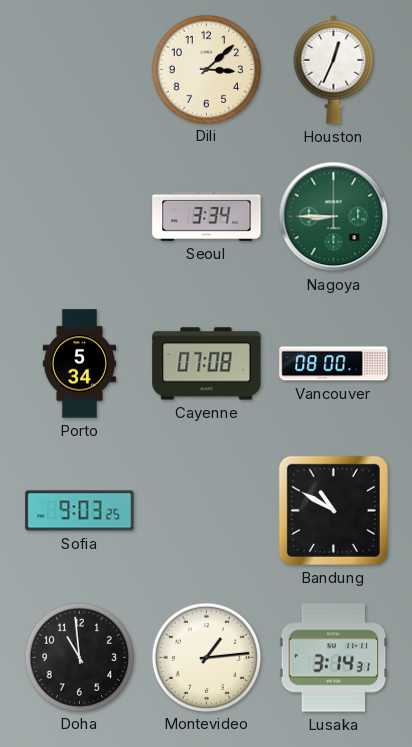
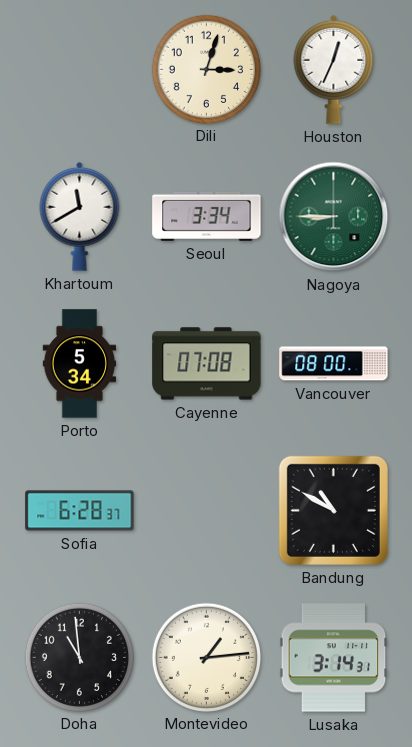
Dili: 3:08 -> 3:03
Khartoum: none -> 11:40
Sofia: 9:03 -> 6:28
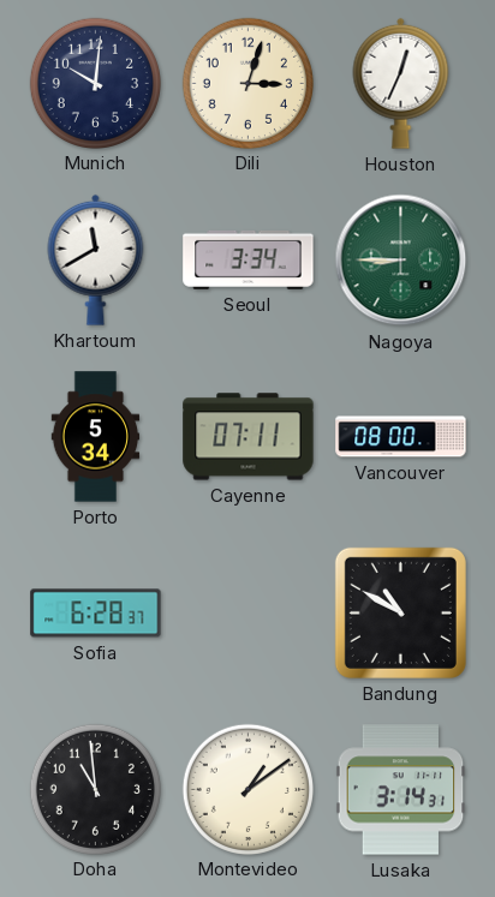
Munich: none -> 10:01
Cayenne: 07:08 -> 07:11
Montevideo: 1:14 -> 1:09
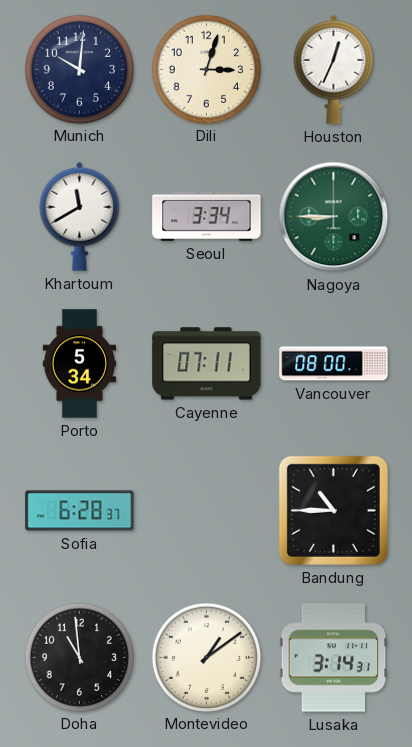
Bandung: 10:50 -> 10:45
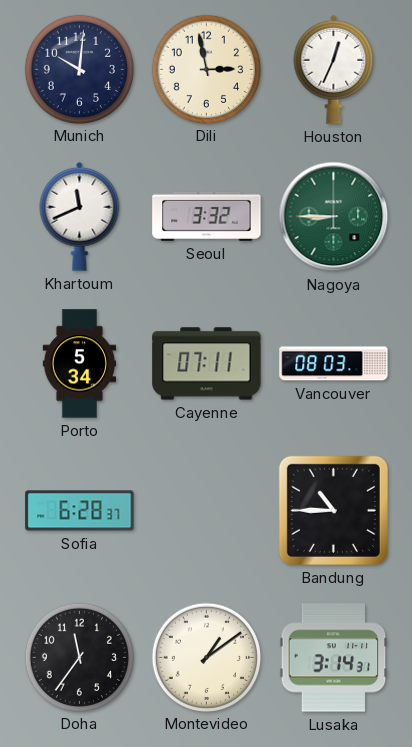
Dili: 3:03 -> 2:58
Khartoum: 11:40 -> 11:41
Seoul: 3:34 -> 3:32
Vancouver: 08:00 -> 08:03
Doha: 10:59 -> 11:36
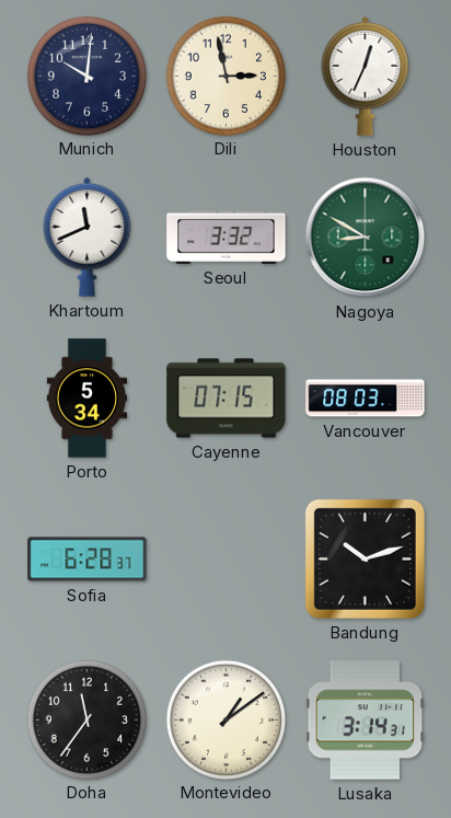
Nagoya: 8:45 -> 8:50
Cayenne: 07:11 -> 07:15
Bandung: 10:45 -> 10:12
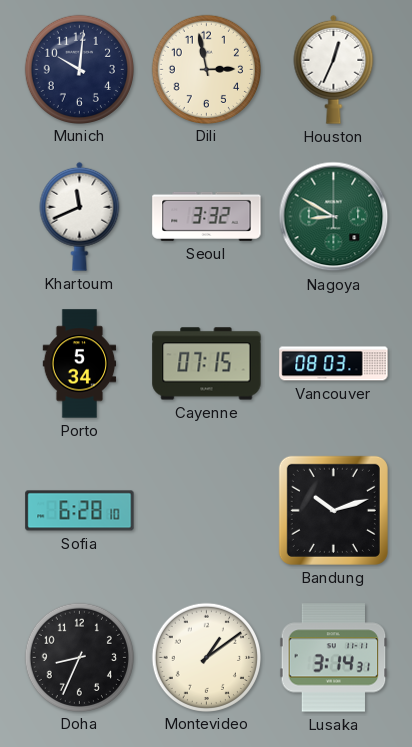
Sofia: 6:28:37 -> 6:28:10
Doha: 11:36 -> 8:34
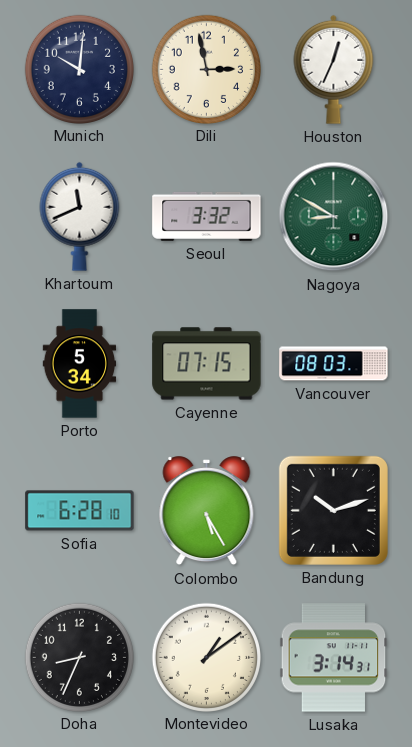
Colombo: none -> 5:25
